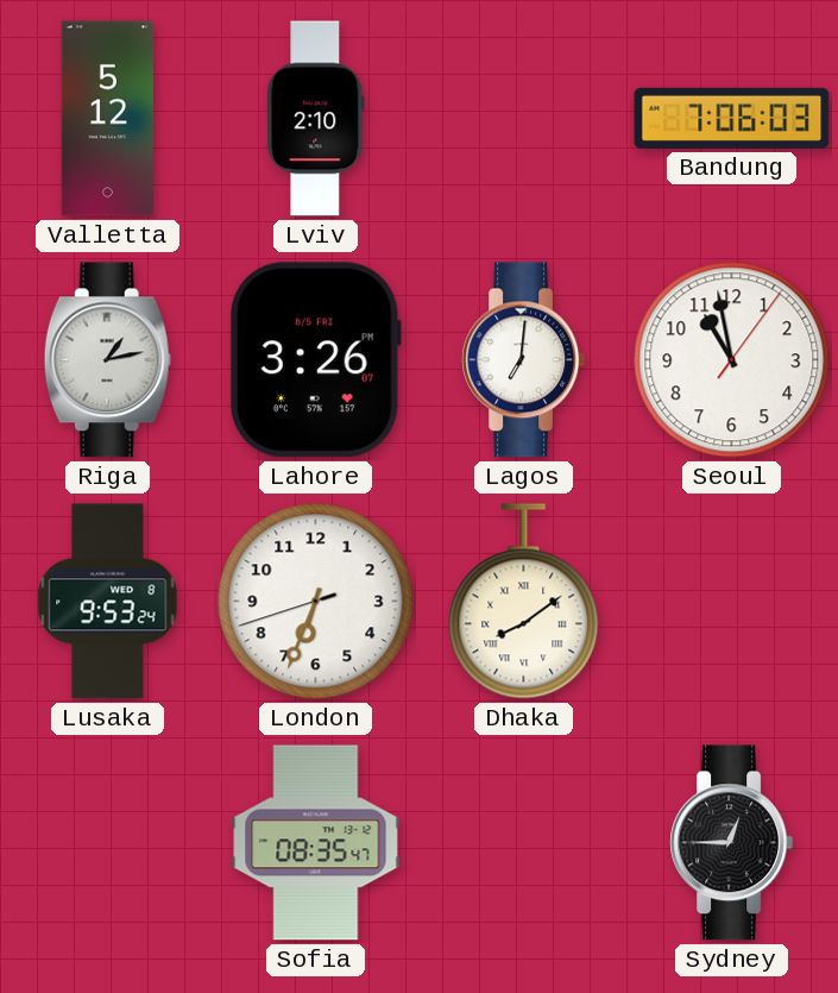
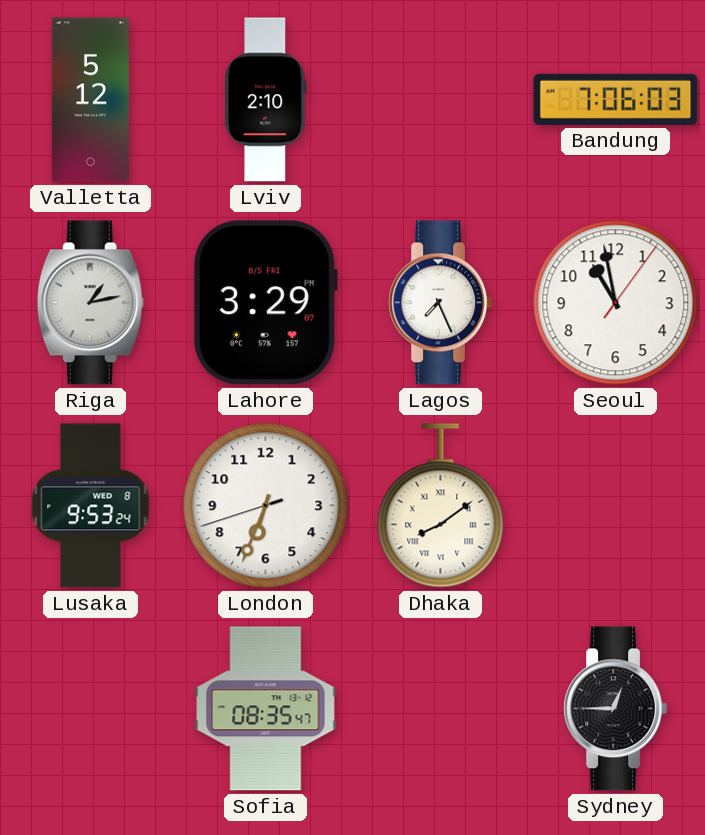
Lahore: 3:26 -> 3:29
Lagos: 7:01 -> 7:26
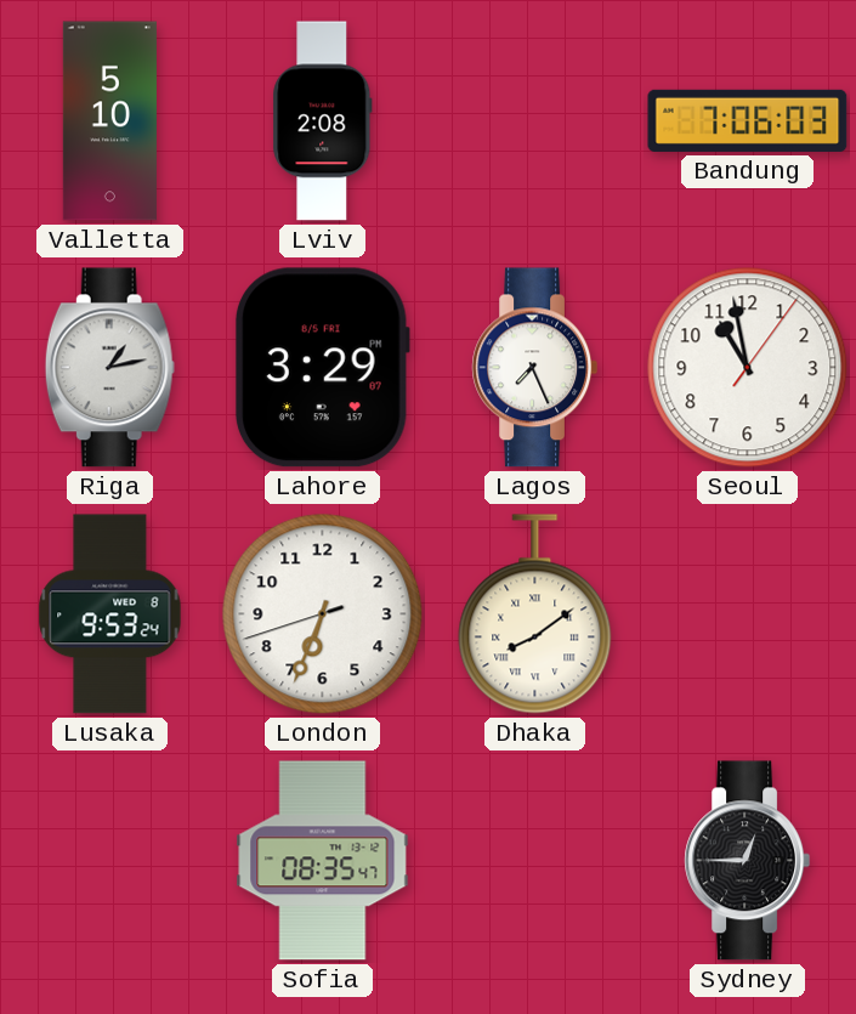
Valletta: 5:12 -> 5:10
Lviv: 2:10 -> 2:08
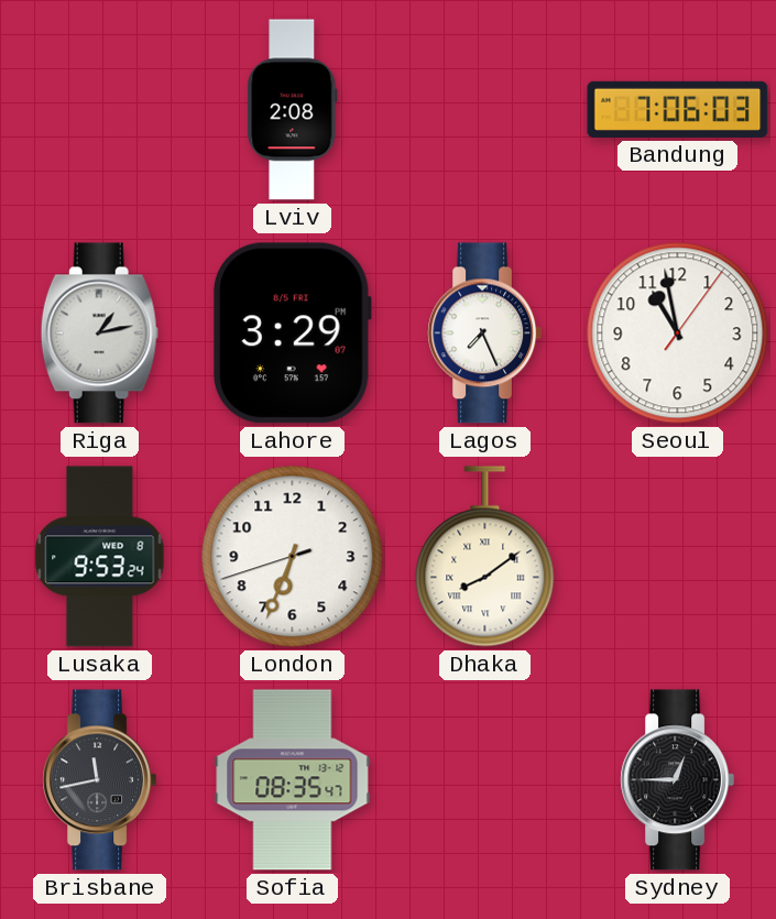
Valletta: 5:10 -> none
Brisbane: none -> 11:43
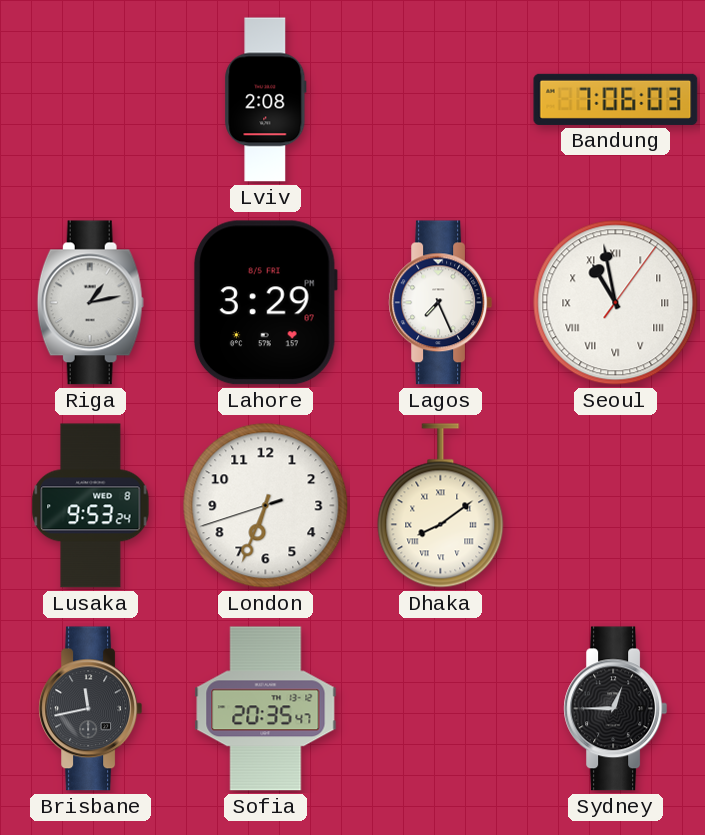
Seoul numerals: Arabic -> Roman
Sofia: 08:35 -> 20:35
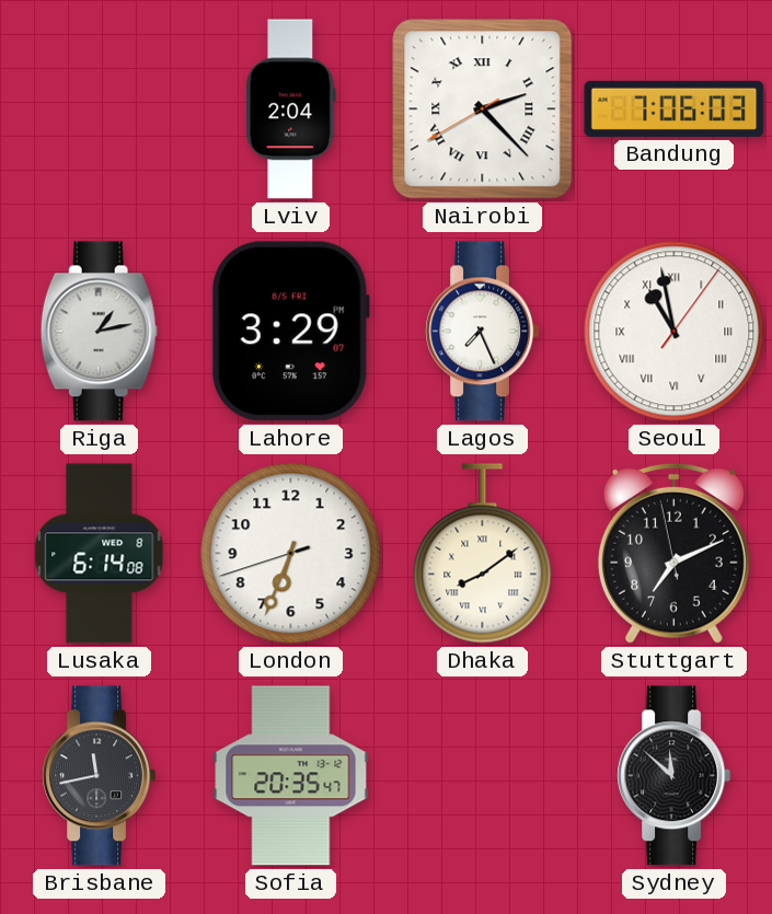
Lviv: 2:08 -> 2:04
Nairobi: none -> 2:22
Lusaka: 9:53 -> 6:14
Stuttgart: none -> 7:10
Sydney: 12:45 -> 11:52
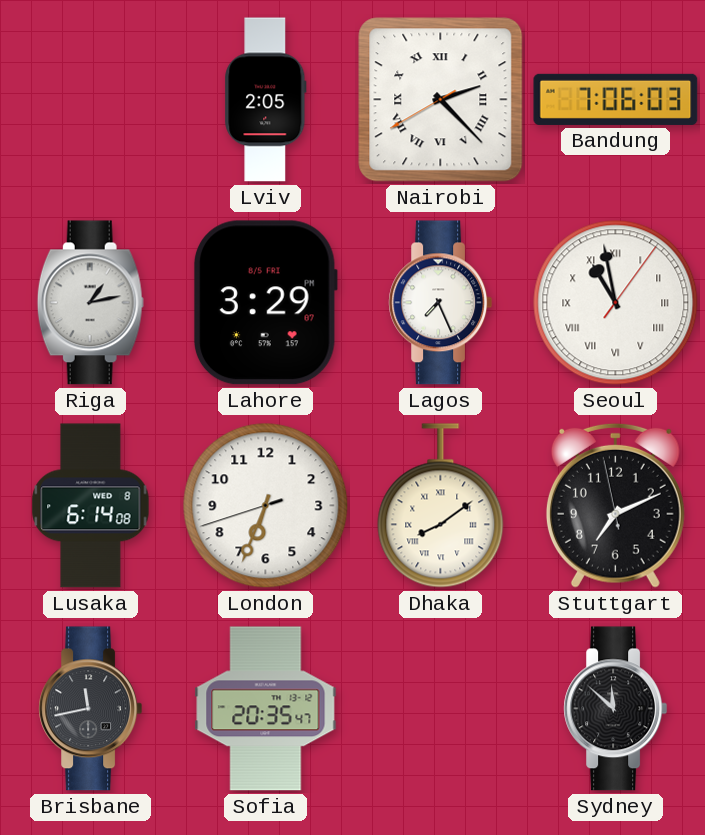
Lviv: 2:04 -> 2:05
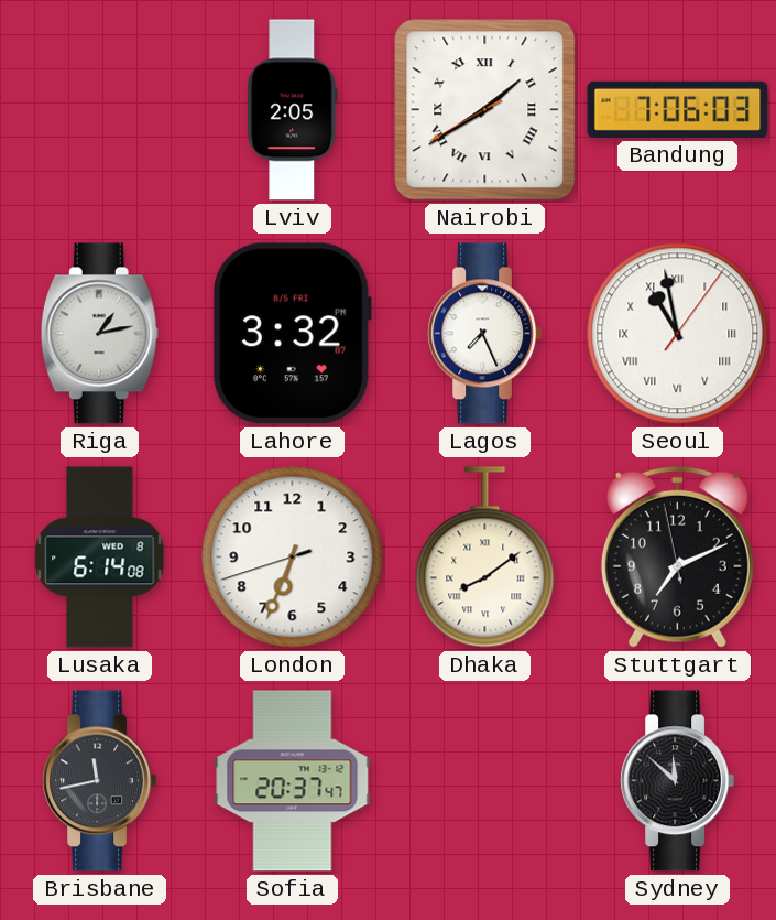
Nairobi: 2:22 -> 1:39
Lahore: 3:29 -> 3:32
Sofia: 20:35 -> 20:37
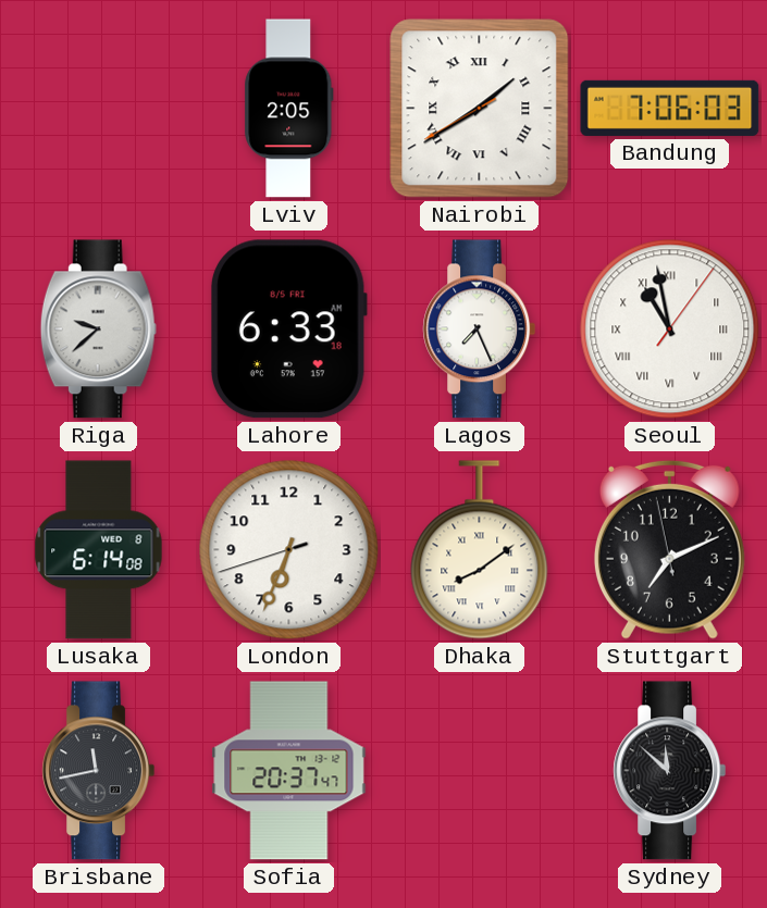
Riga: 1:13 -> 9:38
Lahore: 3:32 -> 6:33
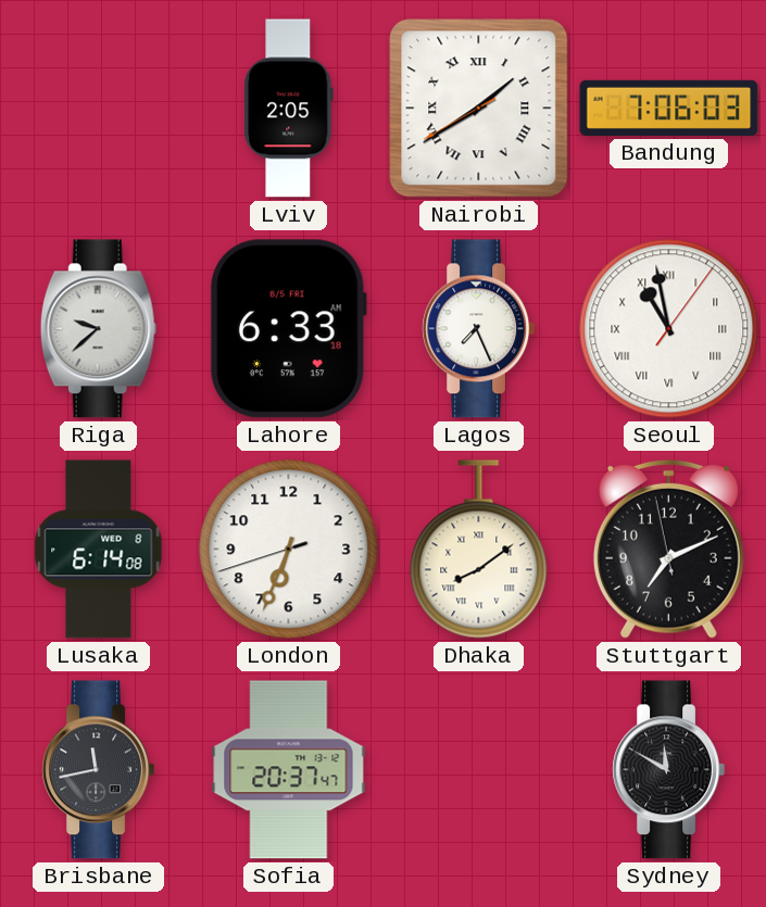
Sydney: 11:52 -> 11:50
